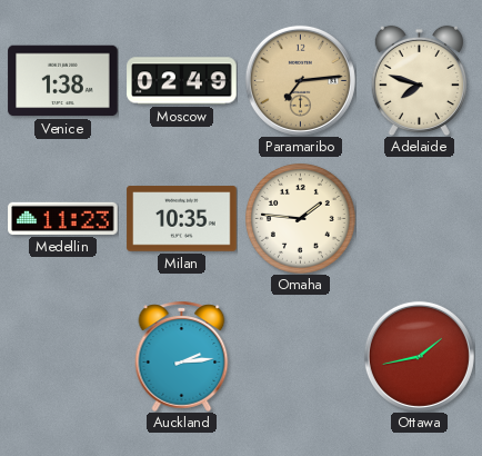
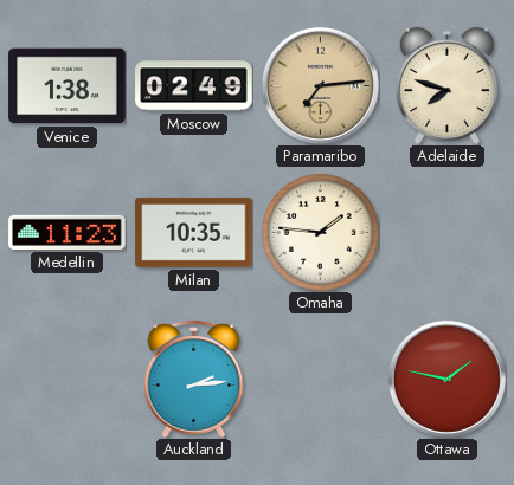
Ottawa: 1:43 -> 1:47
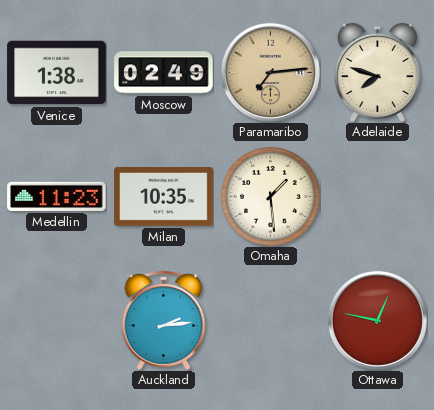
Omaha: 1:46 -> 1:29
Ottawa: 1:47 -> 12:47
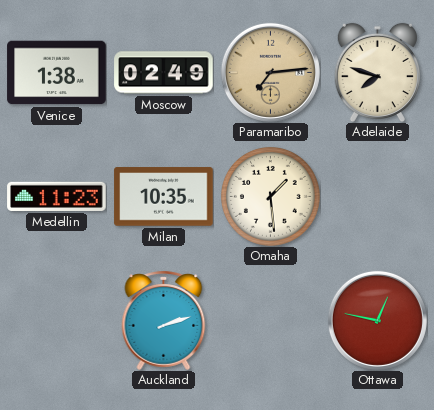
Auckland: 2:14 -> 2:12
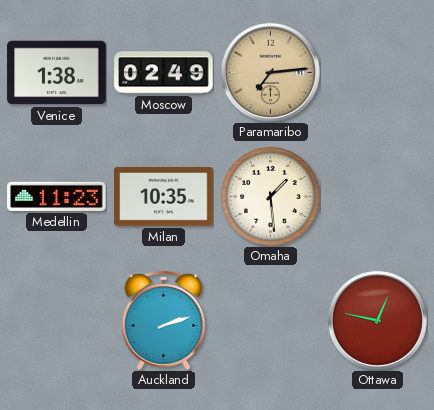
Adelaide: 7:48 -> none
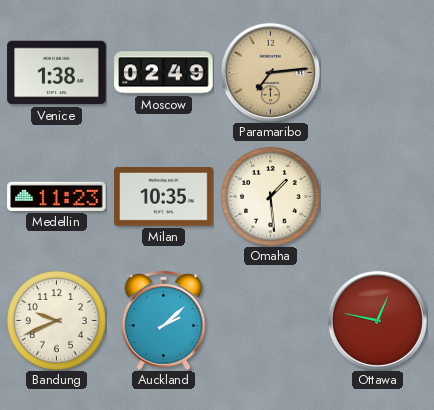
Bandung: none -> 9:41
Auckland: 2:12 -> 2:08
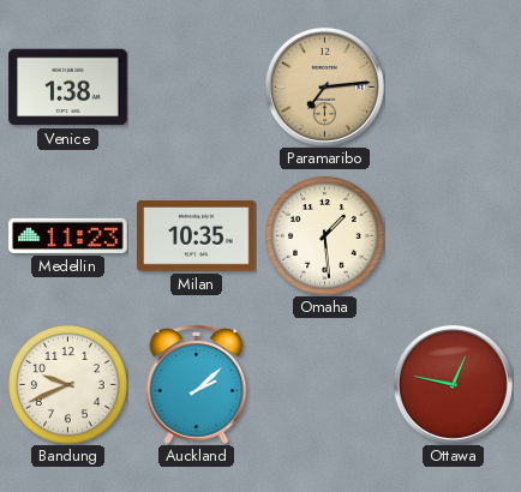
Moscow: 02:49 -> none
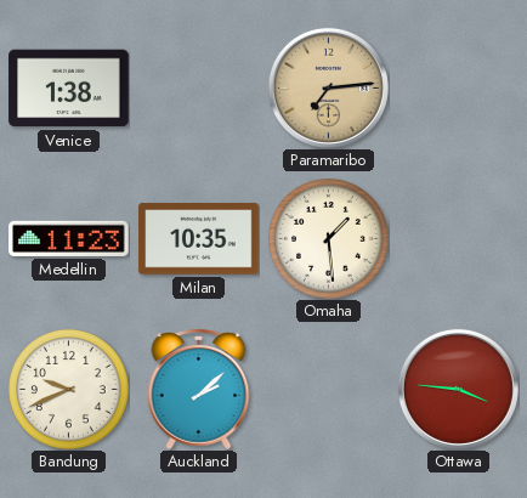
Ottawa: 12:47 -> 3:46
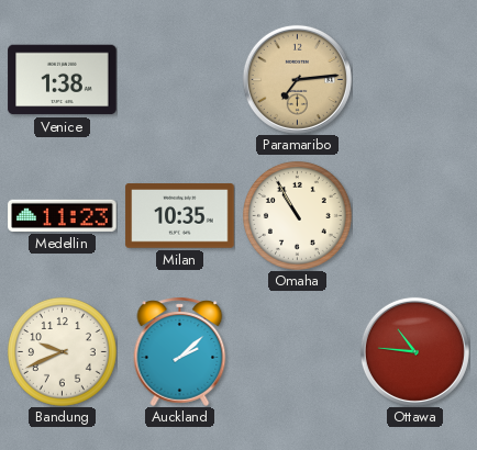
Omaha: 1:29 -> 10:55
Ottawa: 3:46 -> 10:46
